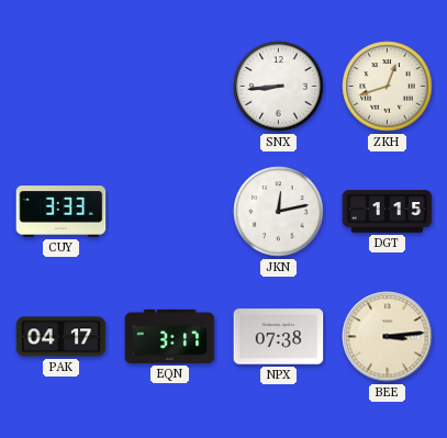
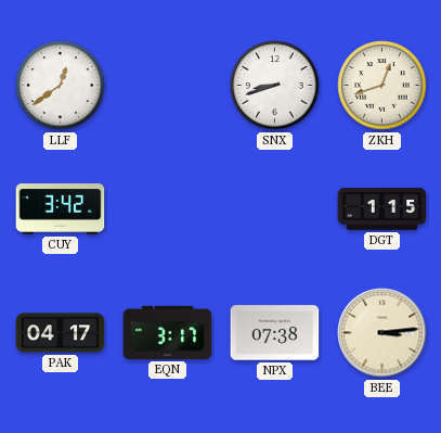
LLF: none -> 12:39
SNX: 8:44 -> 8:42
CUY: 3:33 -> 3:42
JKN: 12:13 -> none
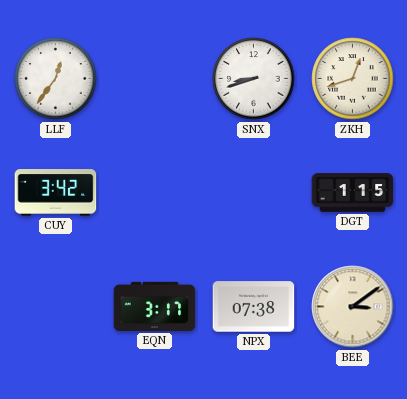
LLF: 12:39 -> 12:36
PAK: 04:17 -> none
BEE: 3:14 -> 3:09
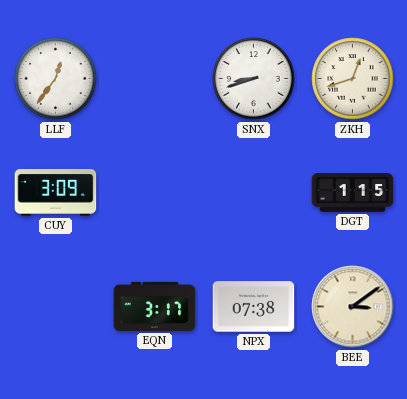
CUY: 3:42 -> 3:09
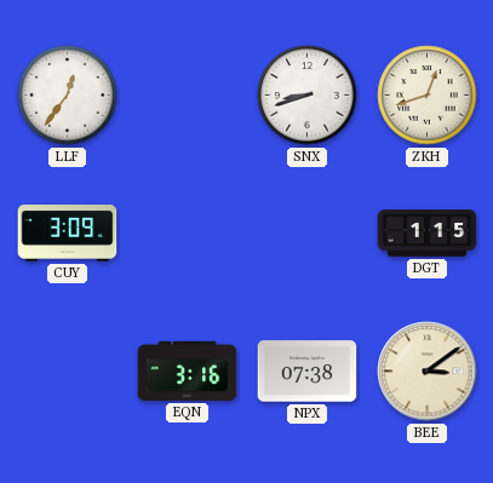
EQN: 3:17 -> 3:16
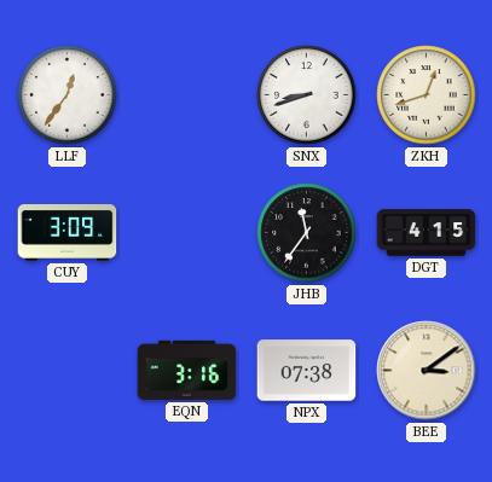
JHB: none -> 11:36
DGT: 1:15 -> 4:15
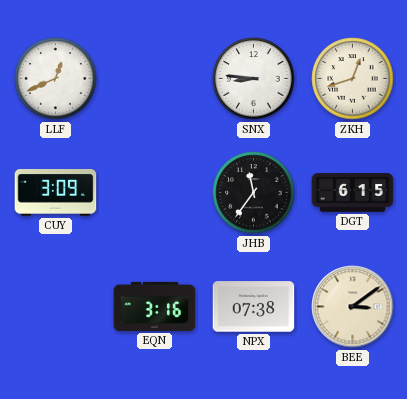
LLF: 12:36 -> 12:41
SNX: 8:42 -> 8:46
DGT: 4:15 -> 6:15
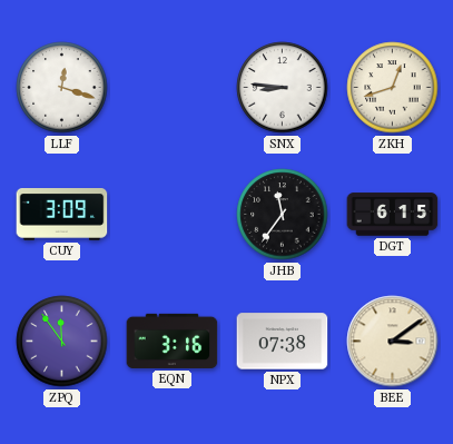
LLF: 12:41 -> 12:18
ZPQ: none -> 11:54
